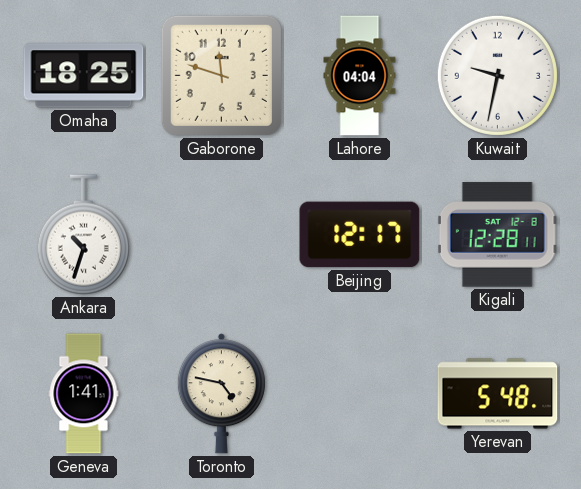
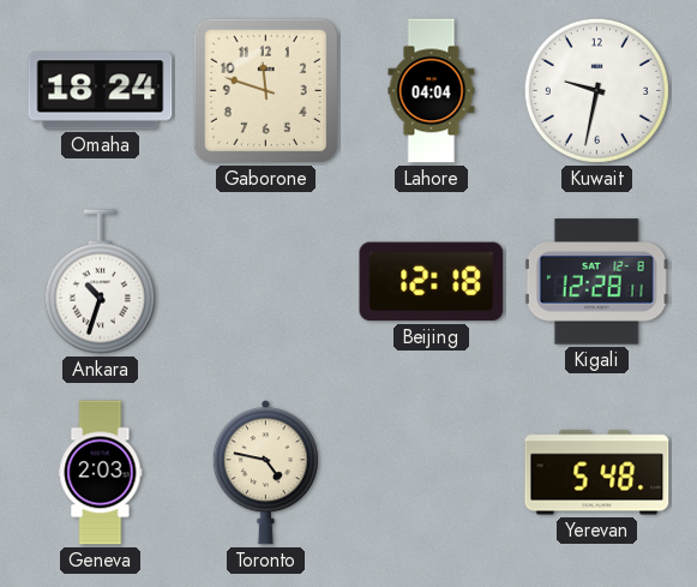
Omaha: 18:25 -> 18:24
Beijing: 12:17 -> 12:18
Geneva: 1:41 -> 2:03
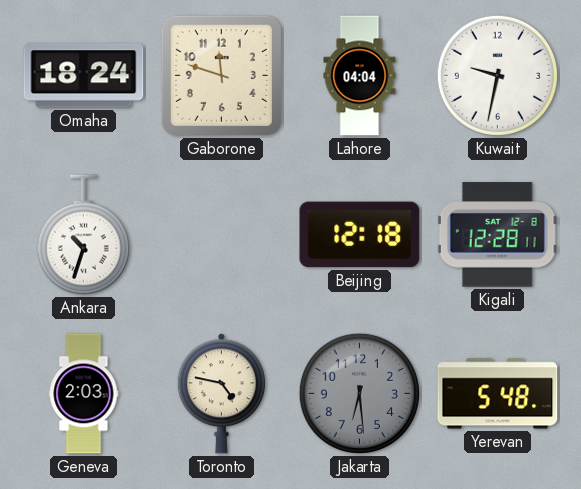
Jakarta: none -> 6:29
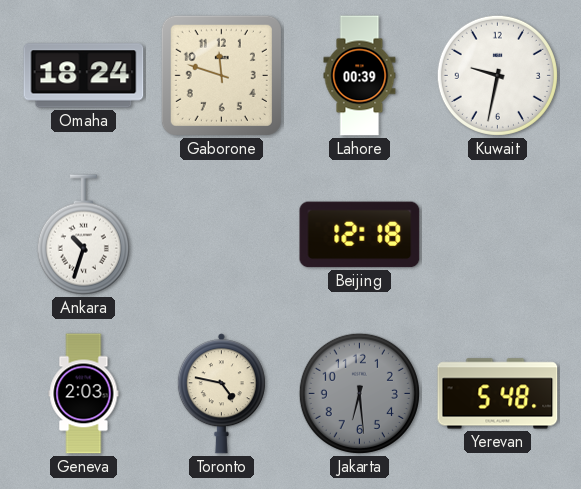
Lahore: 04:04 -> 00:39
Kigali: 12:28 -> none
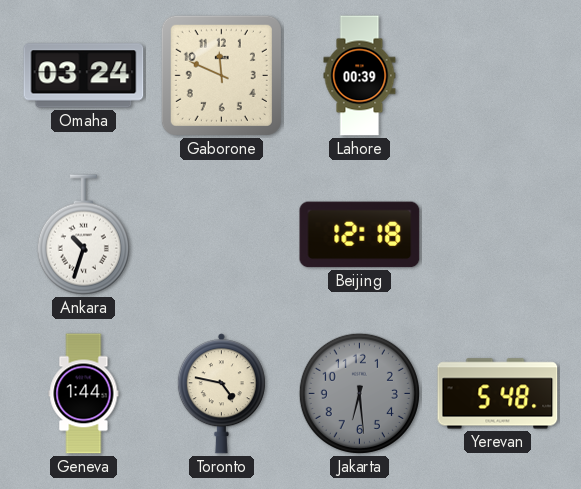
Omaha: 18:24 -> 03:24
Gaborone: 11:48 -> 11:49
Kuwait: 9:32 -> none
Geneva: 2:03 -> 1:44
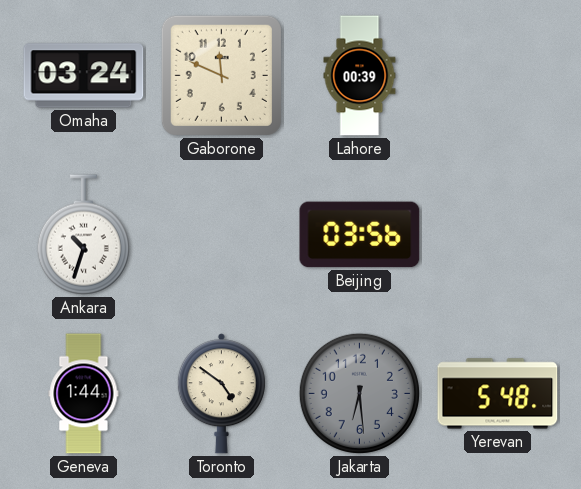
Beijing: 12:18 -> 03:56
Toronto: 4:47 -> 4:51
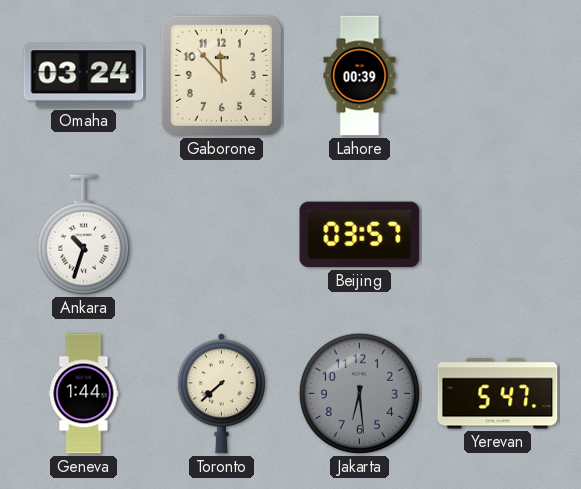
Gaborone: 11:49 -> 11:53
Beijing: 03:56 -> 03:57
Toronto: 4:51 -> 7:38
Yerevan: 5:48 -> 5:47
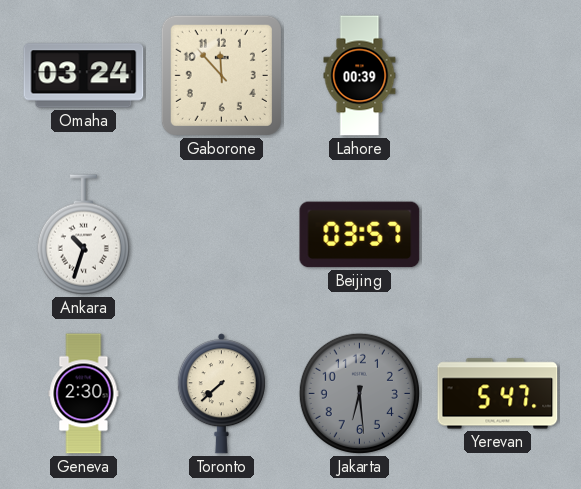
Geneva: 1:44 -> 2:30
